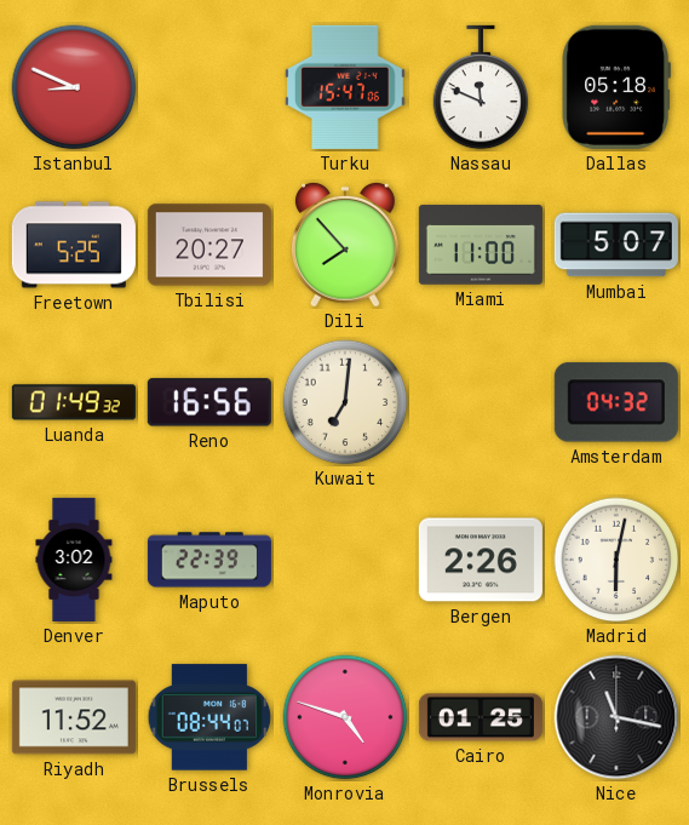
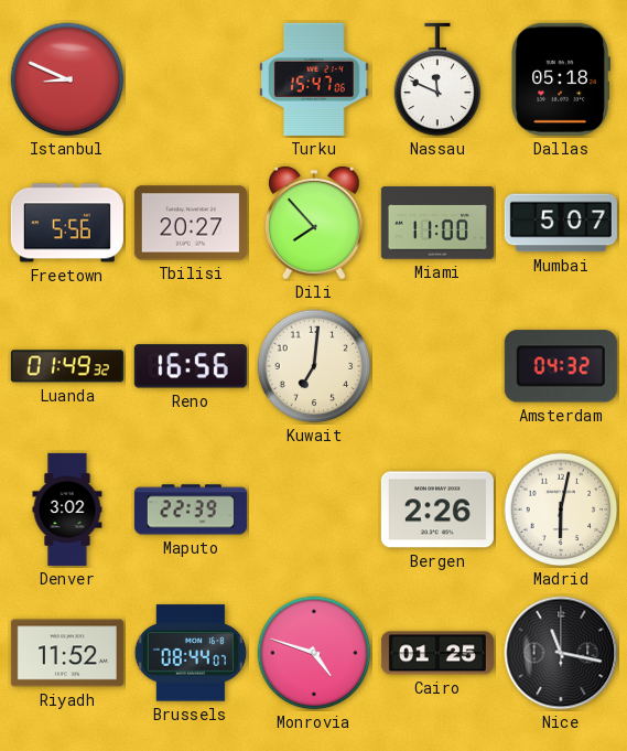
Freetown: 5:25 -> 5:56
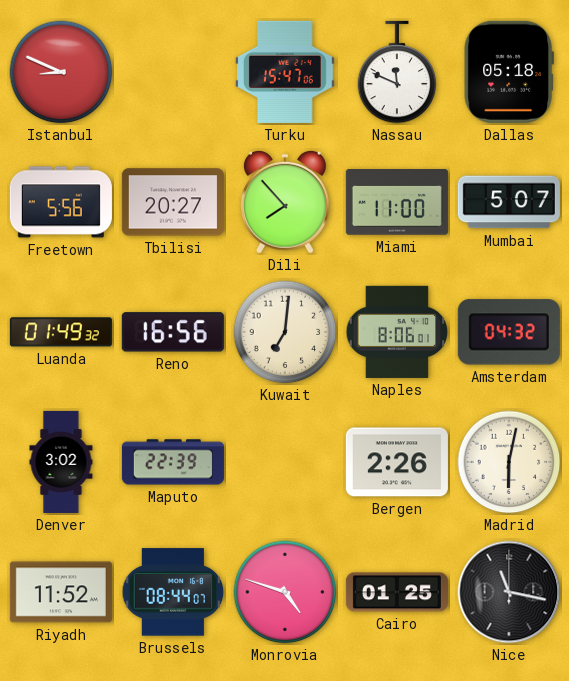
Naples: none -> 8:06
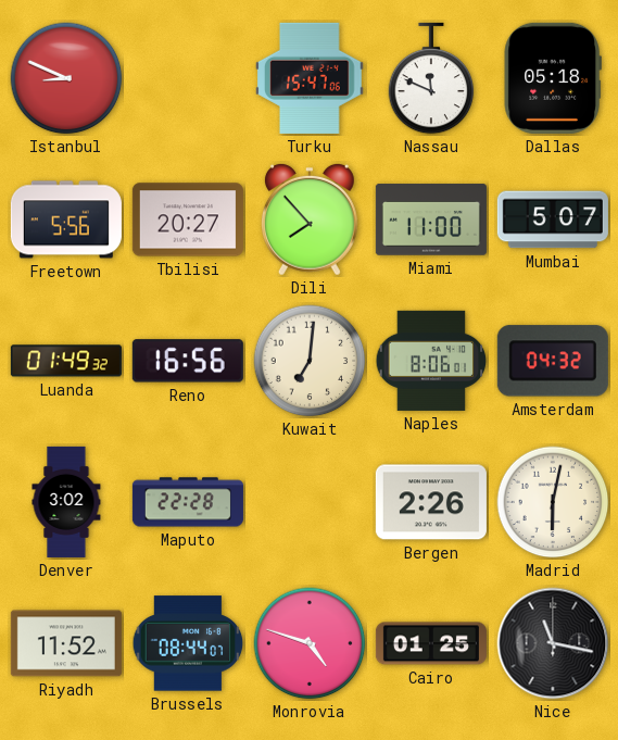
Maputo: 22:39 -> 22:28
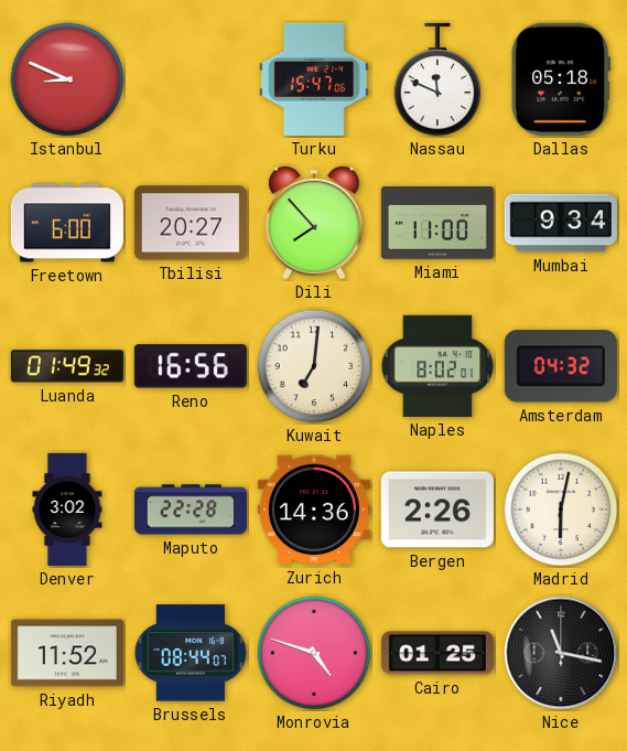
Freetown: 5:56 -> 6:00
Mumbai: 5:07 -> 9:34
Naples: 8:06 -> 8:02
Zurich: none -> 14:36
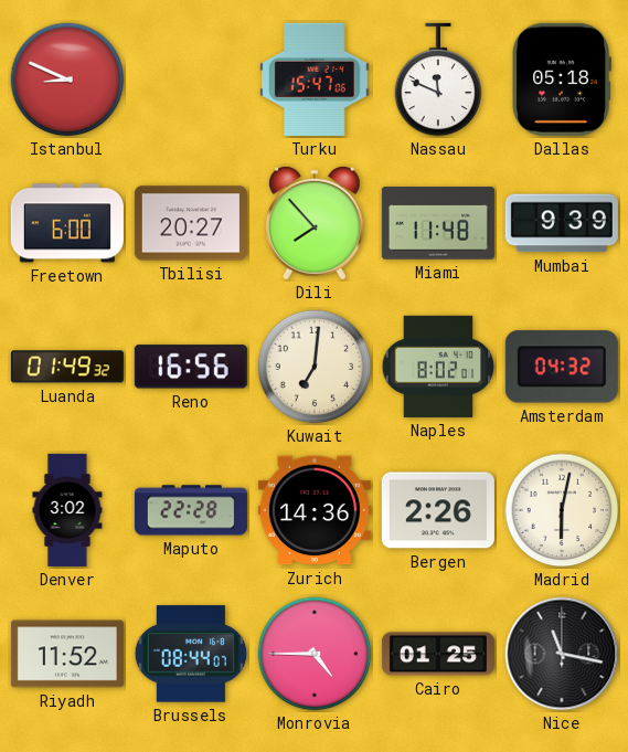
Miami: 11:00 -> 11:48
Mumbai: 9:34 -> 9:39
Monrovia: 4:48 -> 4:45
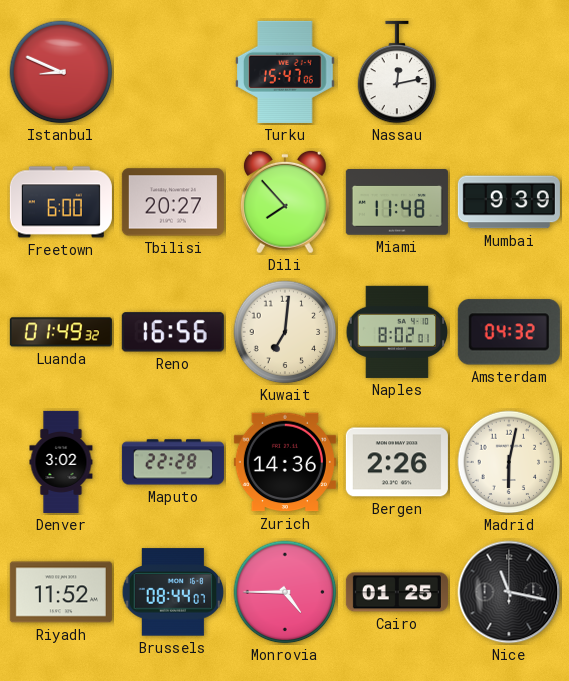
Nassau: 11:49 -> 12:13
Dallas: 05:18 -> none
